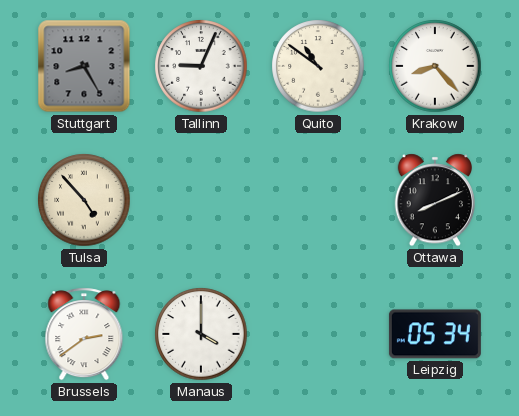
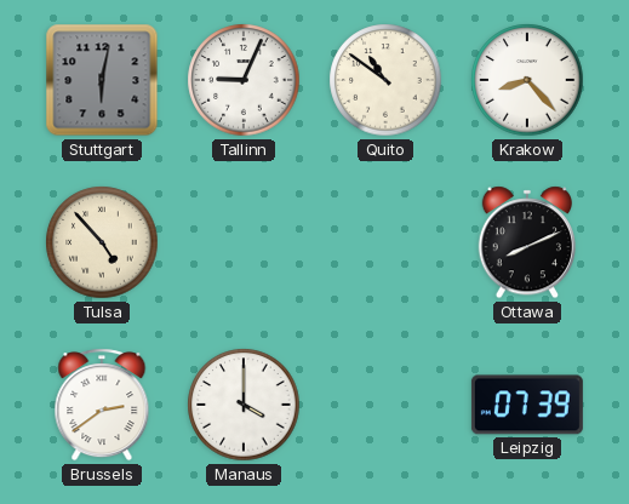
Stuttgart: 8:25 -> 6:02
Leipzig: 05:34 -> 07:39
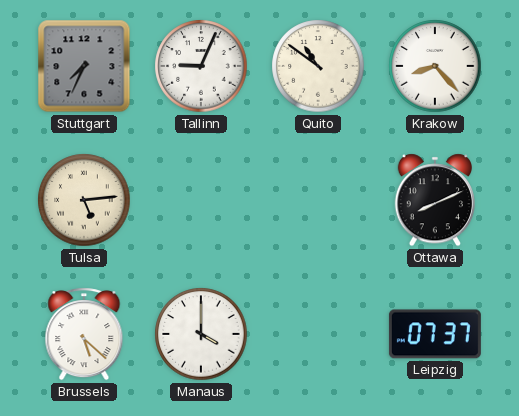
Stuttgart: 6:02 -> 7:34
Tulsa: 4:53 -> 5:14
Brussels: 2:39 -> 5:22
Leipzig: 07:39 -> 07:37
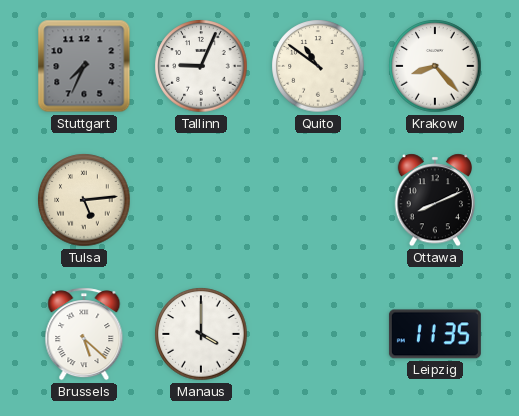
Leipzig: 07:37 -> 11:35
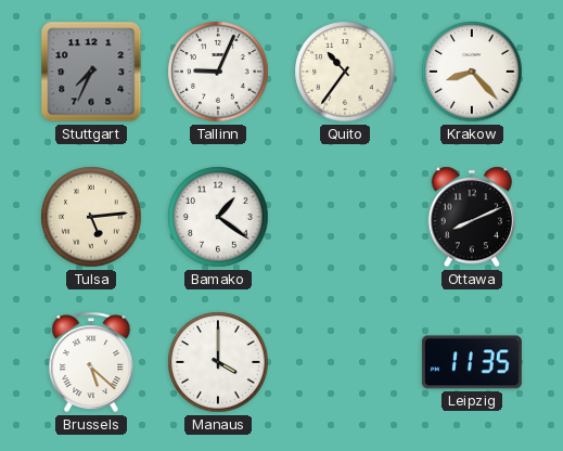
Quito: 10:51 -> 10:36
Bamako: none -> 1:21
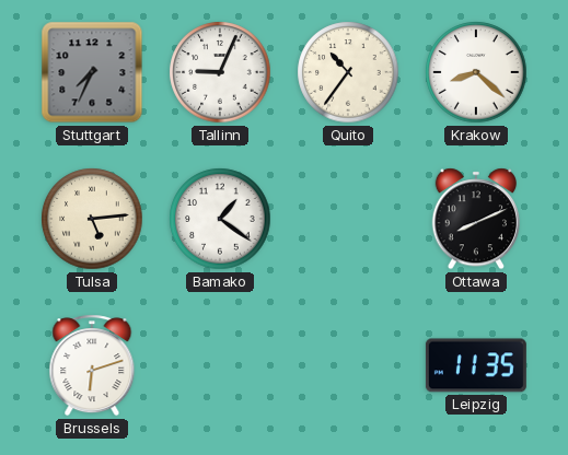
Krakow: 8:23 -> 8:22
Brussels: 5:22 -> 6:12
Manaus: 4:00 -> none
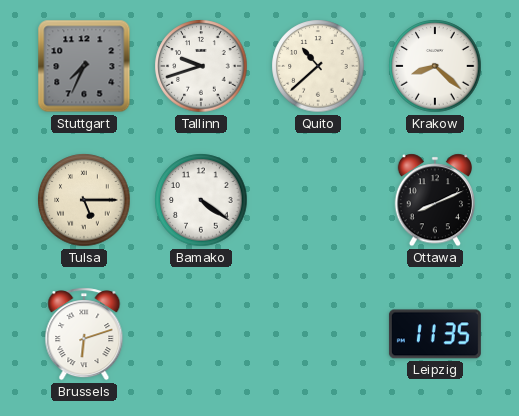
Tallinn: 9:04 -> 9:42
Quito: 10:36 -> 10:38
Tulsa: 5:14 -> 5:15
Bamako: 1:21 -> 4:21
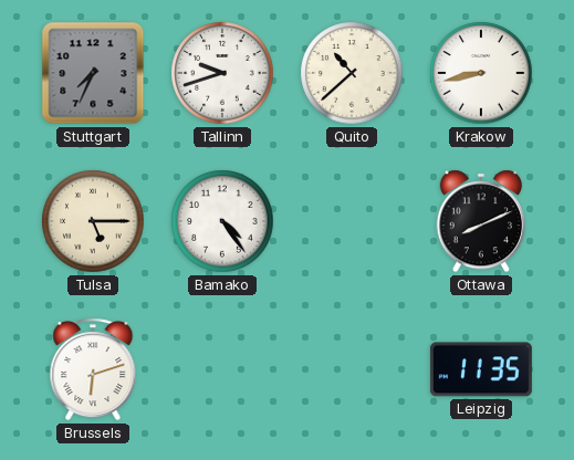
Krakow: 8:22 -> 8:43
Bamako: 4:21 -> 4:24
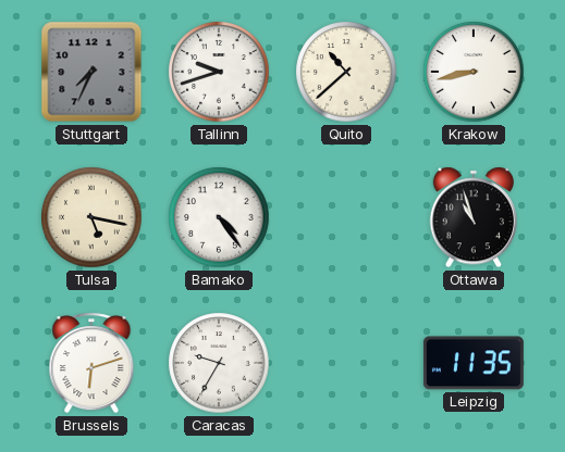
Tulsa: 5:15 -> 5:17
Ottawa: 8:11 -> 10:57
Caracas: none -> 9:35
